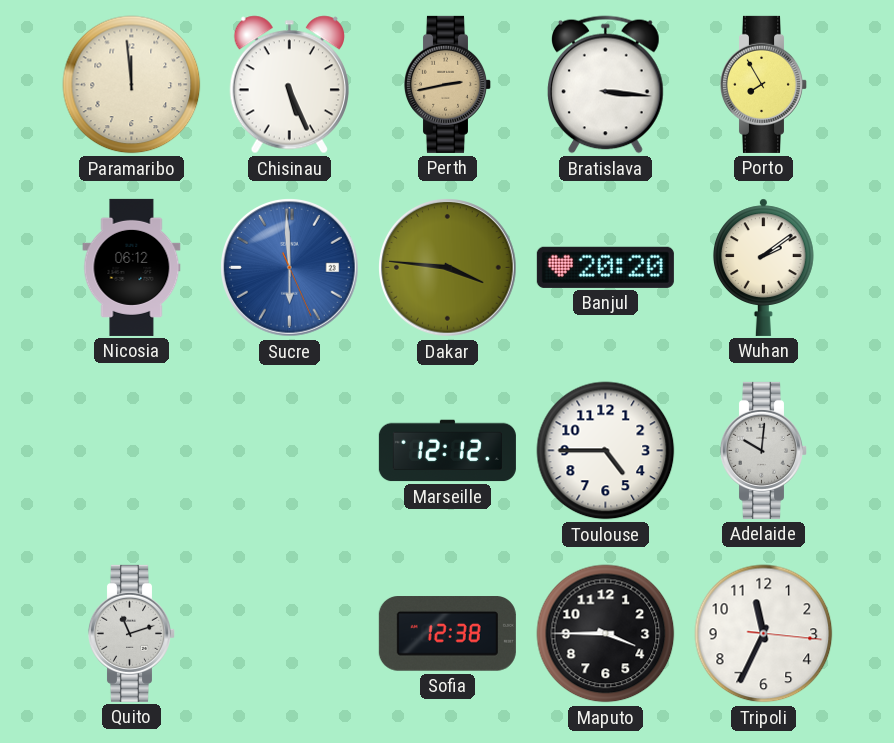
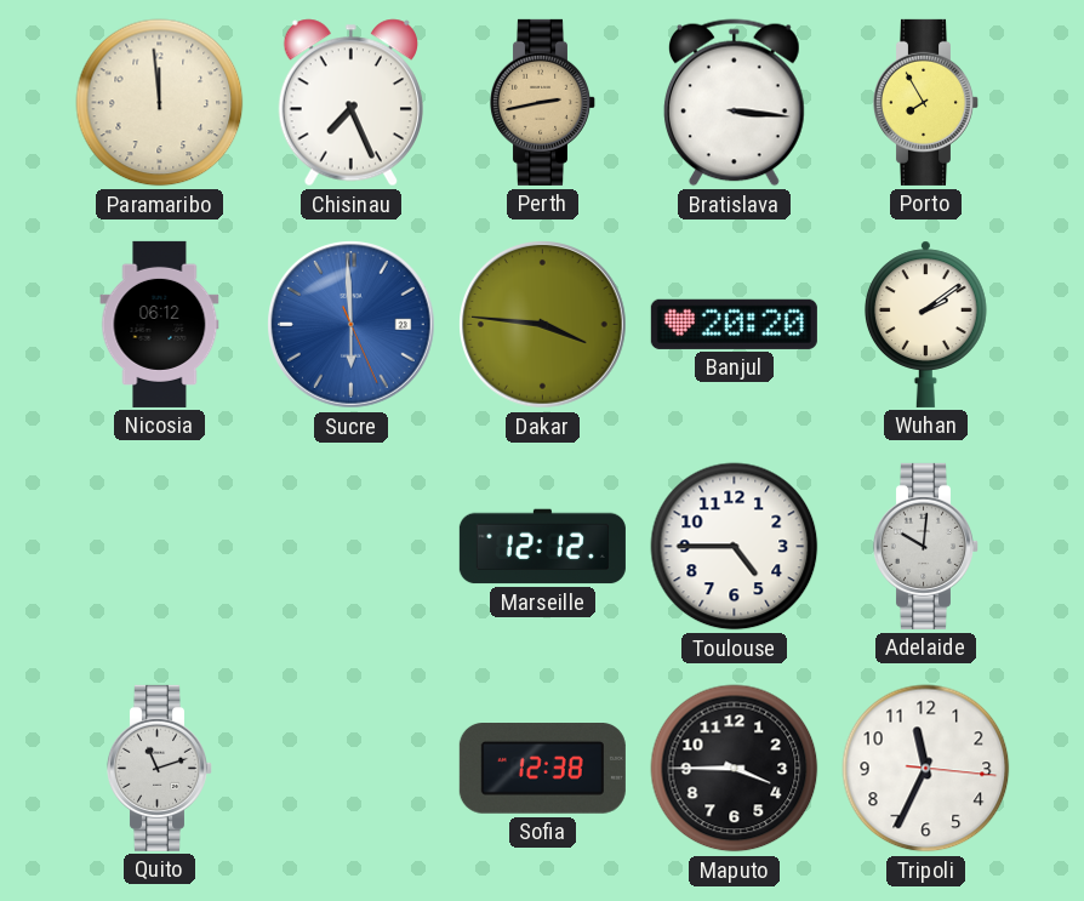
Chisinau: 5:26 -> 7:26
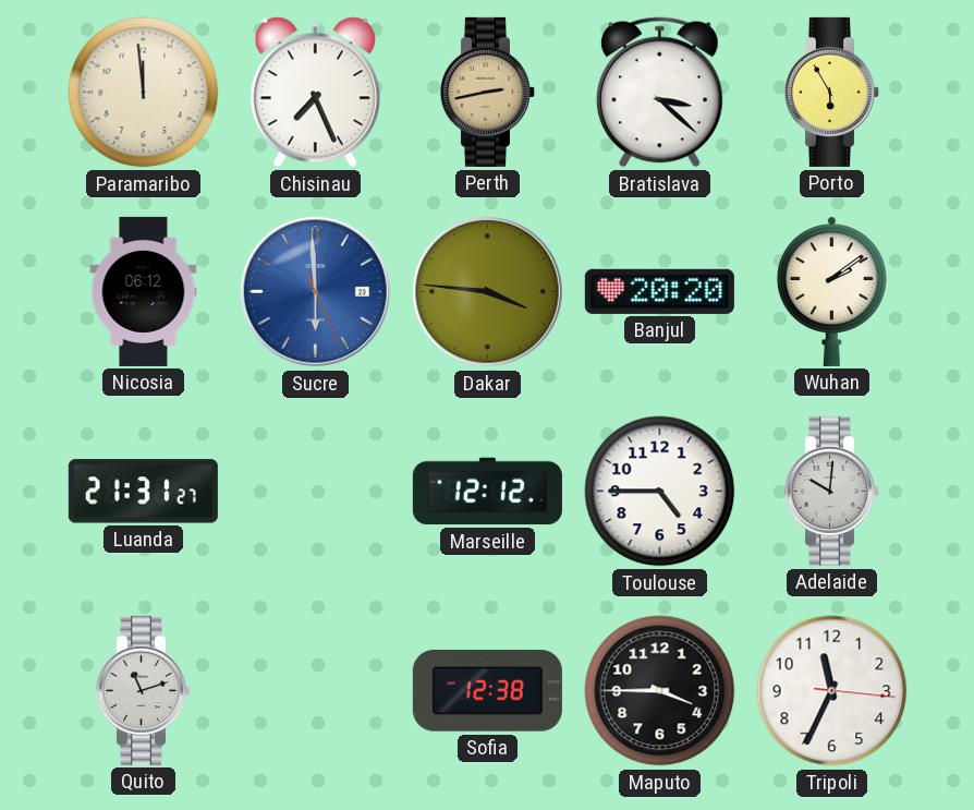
Bratislava: 3:16 -> 3:22
Porto: 7:55 -> 5:55
Luanda: none -> 21:31
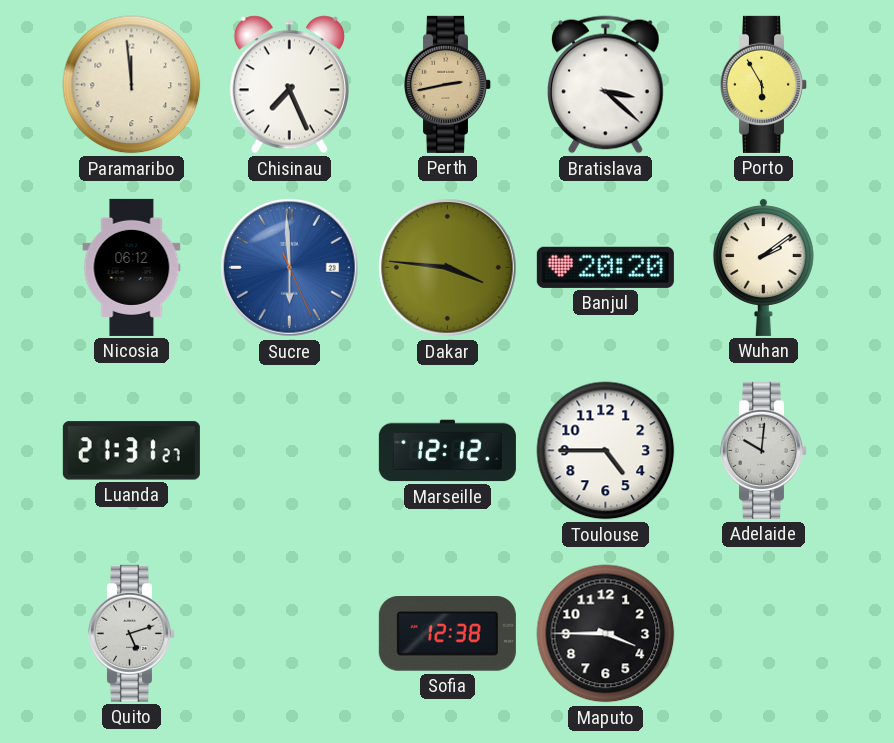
Quito: 11:12 -> 5:12
Tripoli: 11:34 -> none
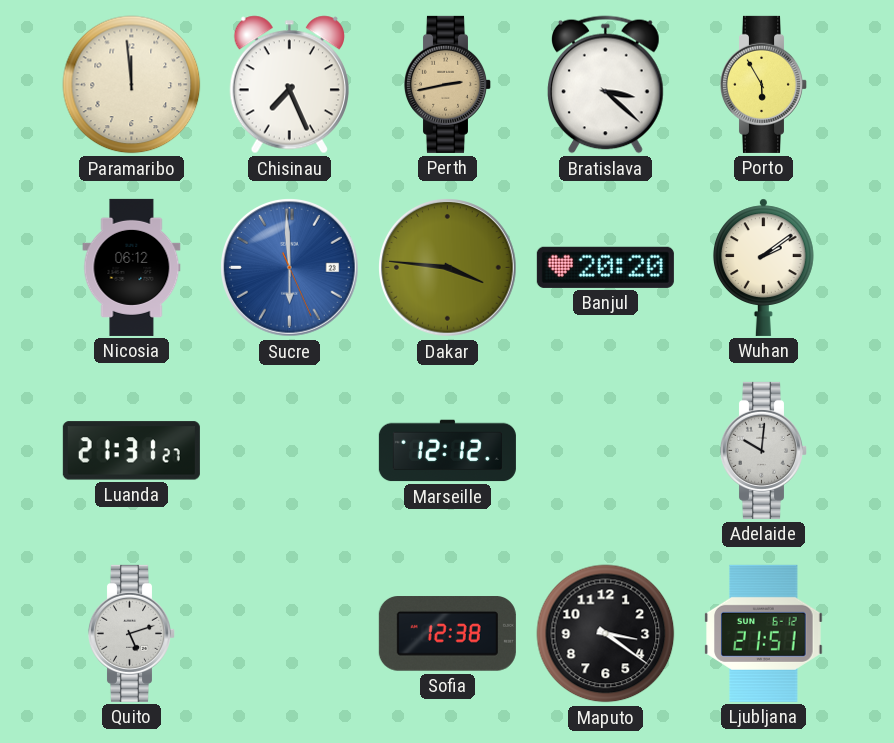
Toulouse: 4:45 -> none
Maputo: 3:45 -> 3:21
Ljubljana: none -> 21:51
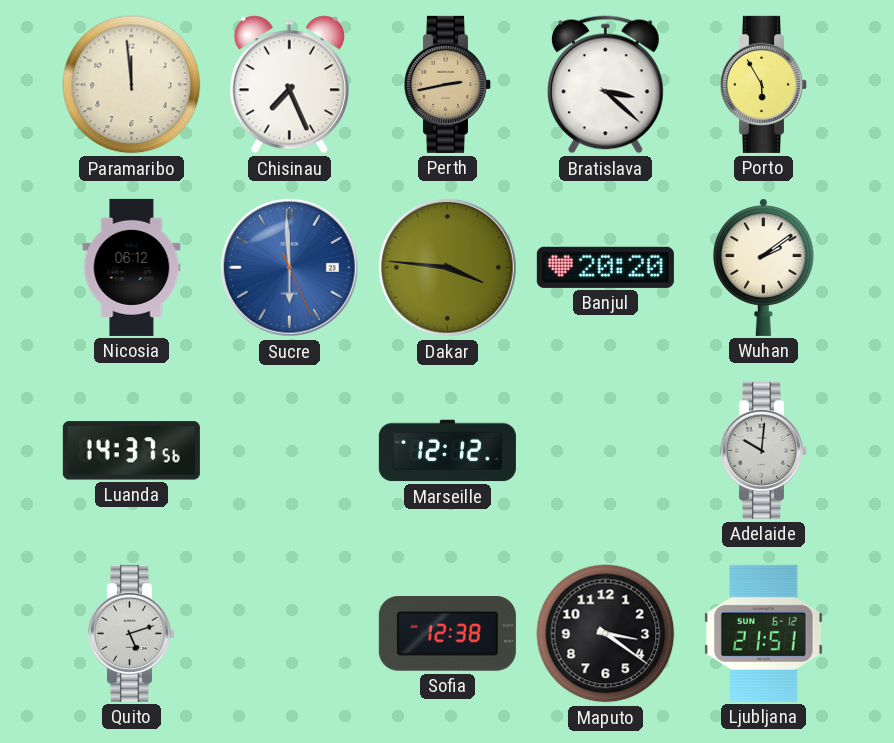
Luanda: 21:31 -> 14:37
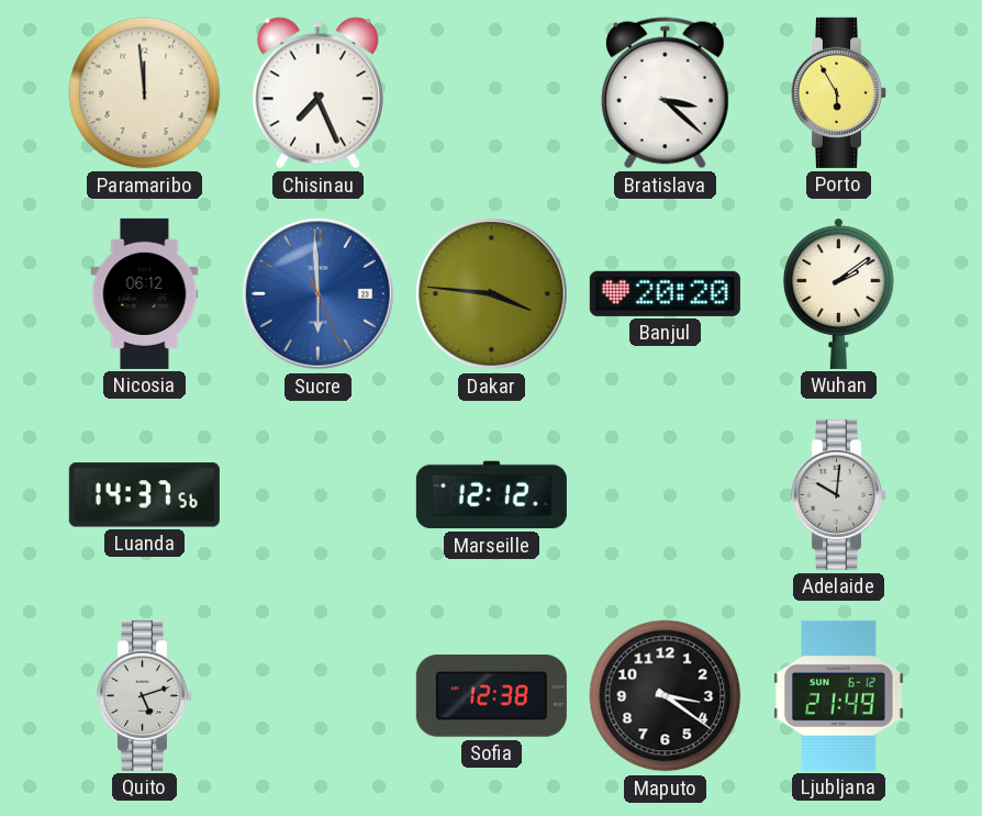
Perth: 2:43 -> none
Ljubljana: 21:51 -> 21:49
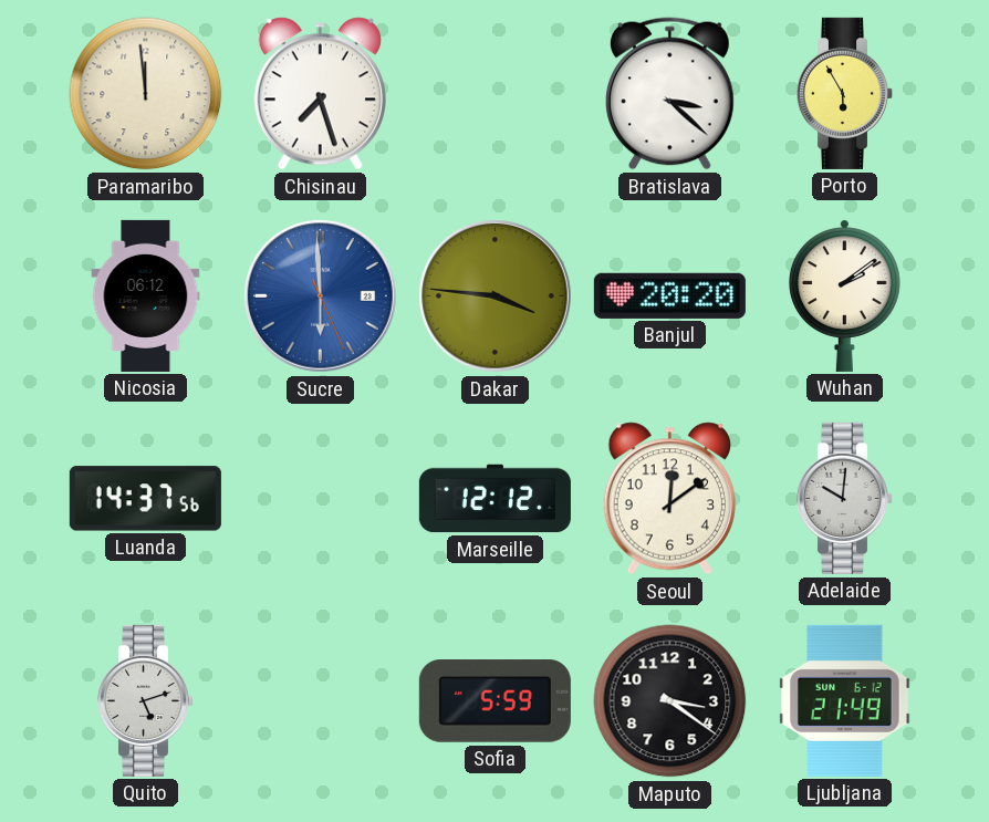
Chisinau: 7:26 -> 7:27
Seoul: none -> 12:09
Sofia: 12:38 -> 5:59
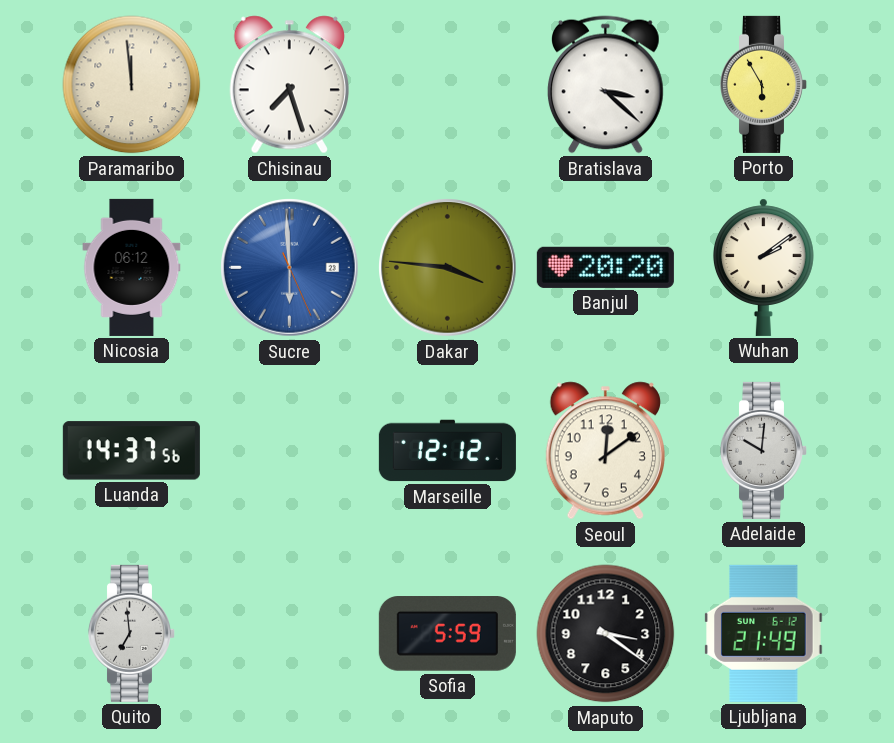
Quito: 5:12 -> 6:59
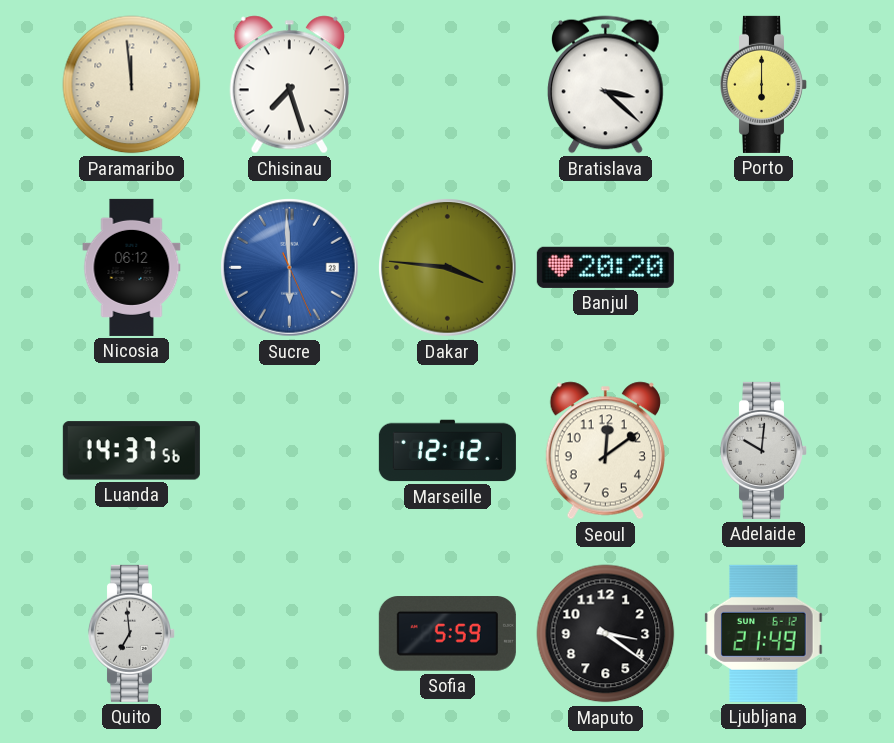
Porto: 5:55 -> 6:00
Wuhan: 2:09 -> none
